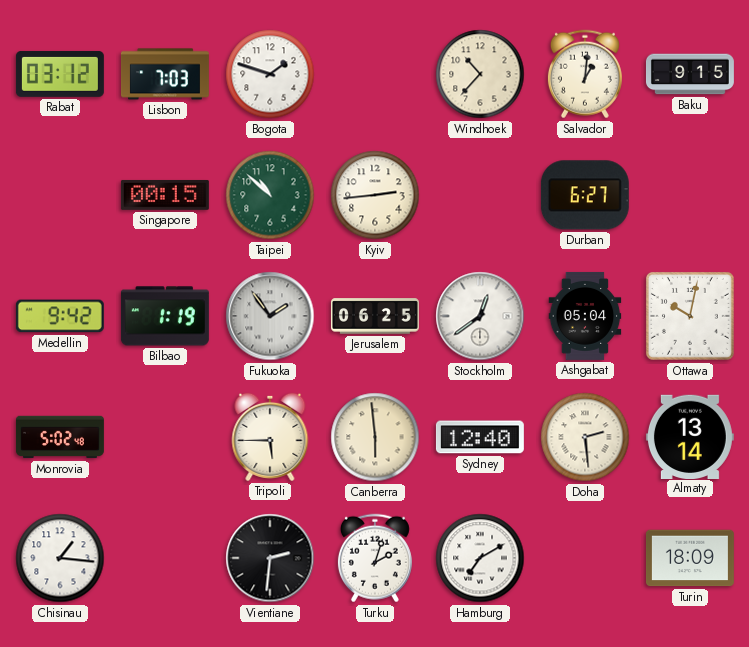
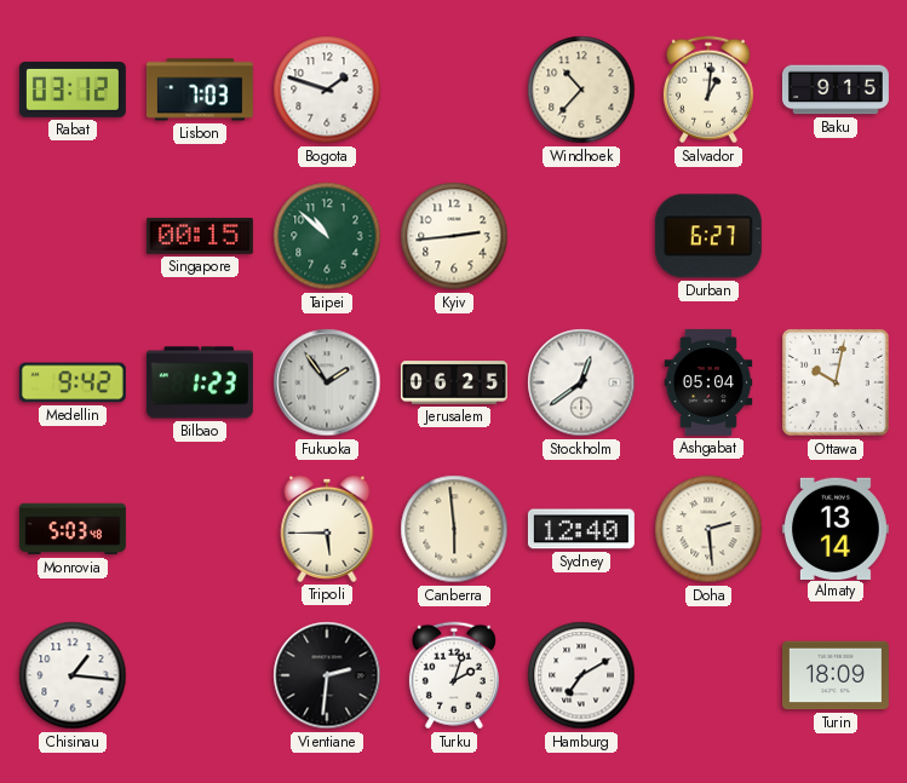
Bilbao: 1:19 -> 1:23
Monrovia: 5:02 -> 5:03
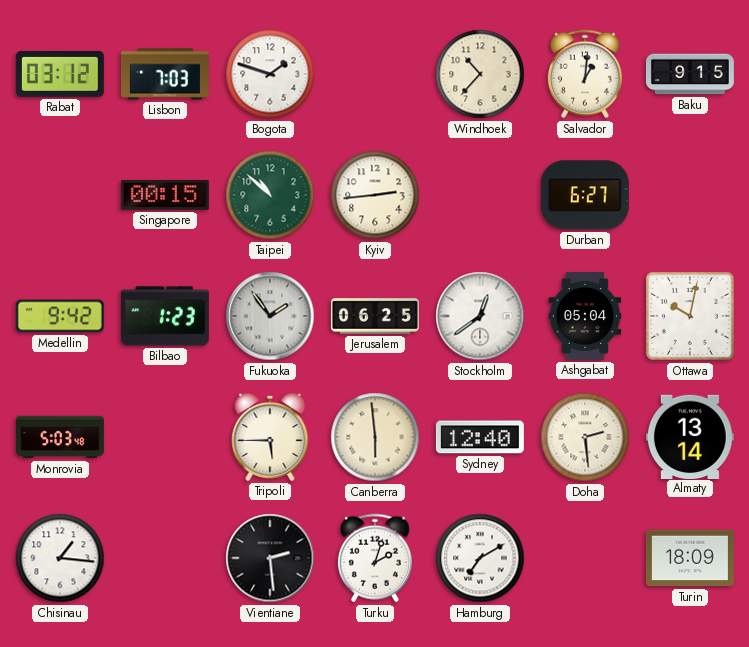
Vientiane: 2:31 -> 2:29
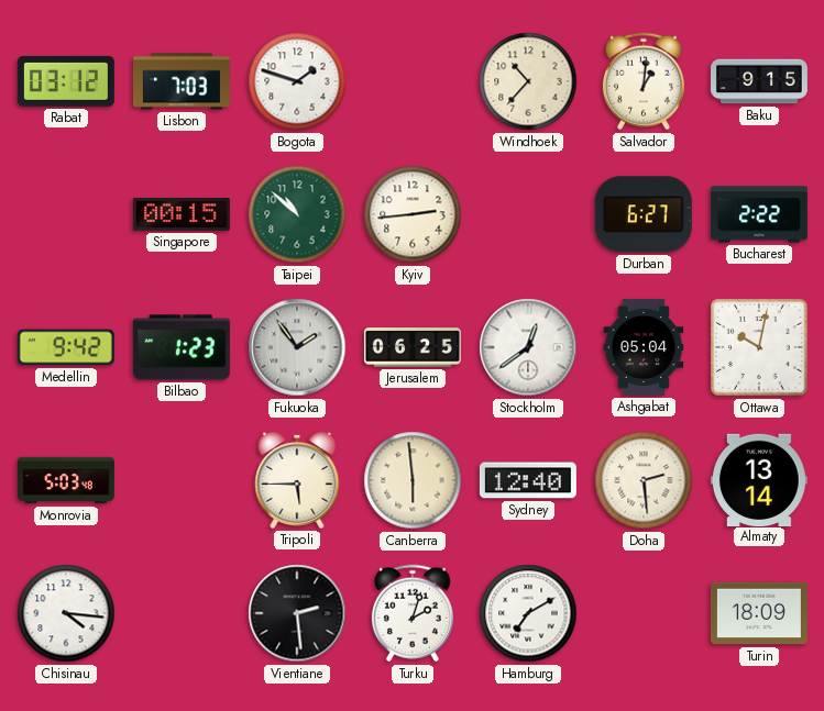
Bucharest: none -> 2:22
Chisinau: 1:16 -> 4:16
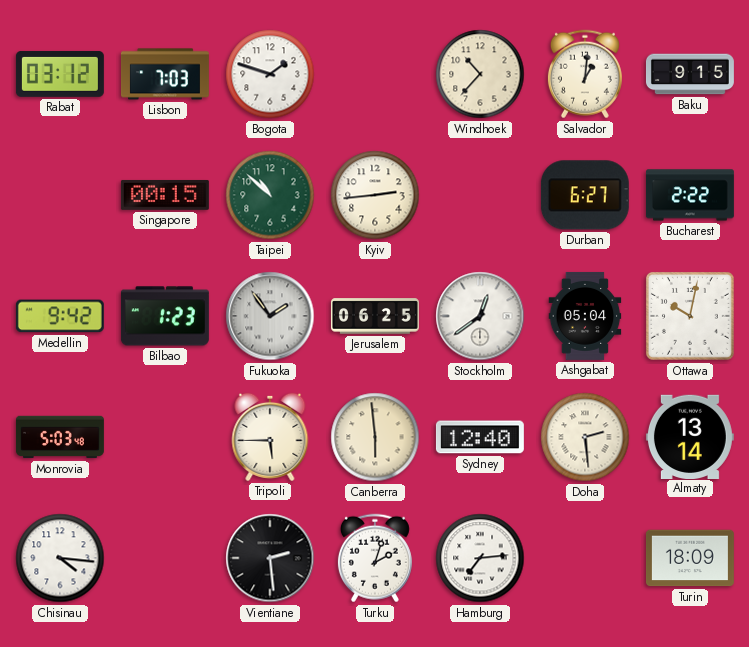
Hamburg: 7:10 -> 7:14
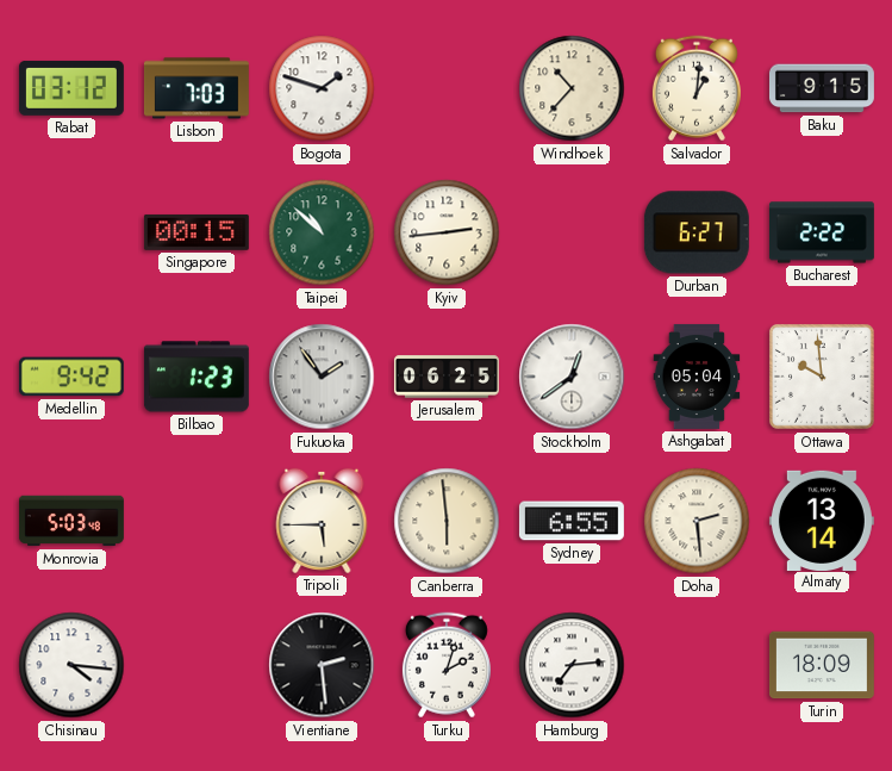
Ottawa: 10:02 -> 9:59
Sydney: 12:40 -> 6:55
